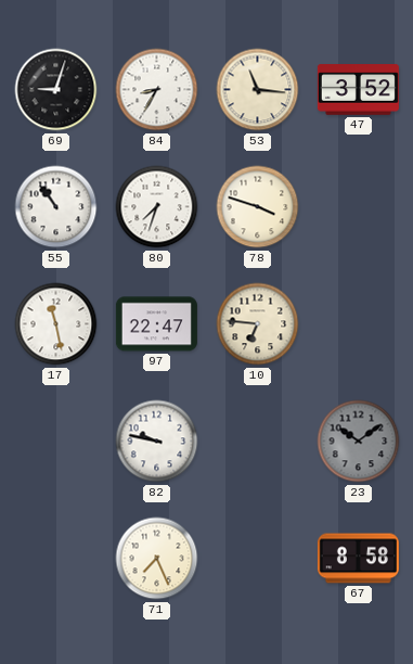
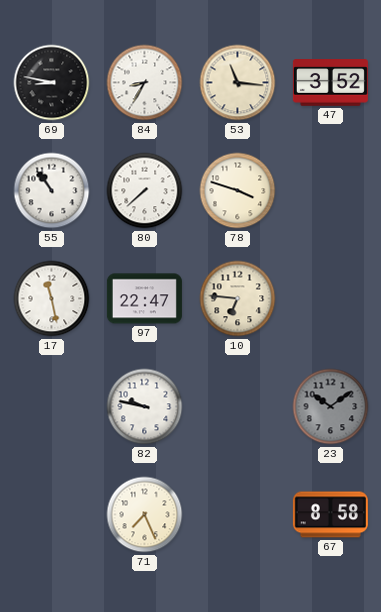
69: 9:03 -> 8:47
80: 7:33 -> 7:38
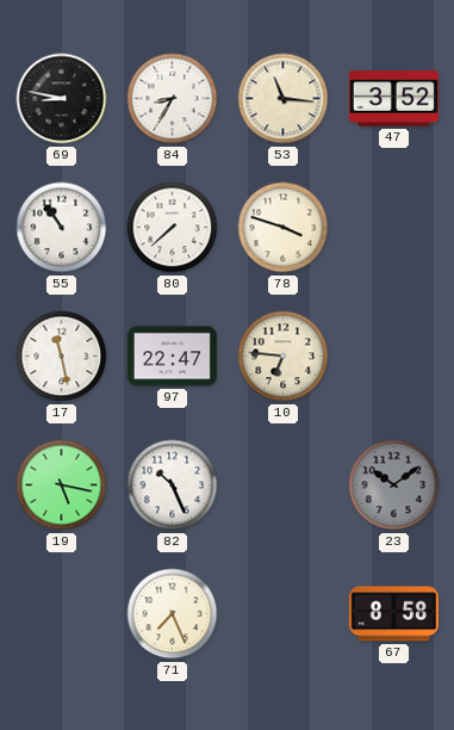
19: none -> 5:17
82: 9:47 -> 10:26
